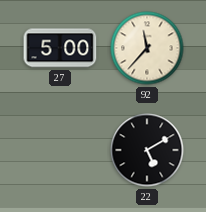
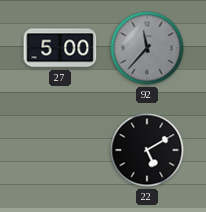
92 dial: cream -> grey
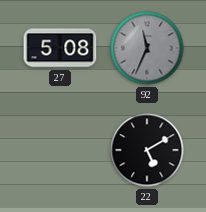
27: 5:00 -> 5:08
92: 11:37 -> 11:34
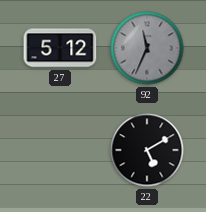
27: 5:08 -> 5:12
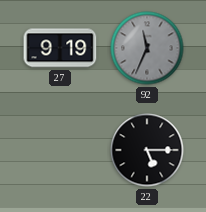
27: 5:12 -> 9:19
22: 5:10 -> 5:15
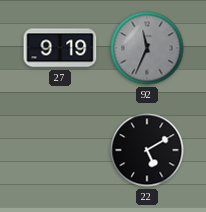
22: 5:15 -> 5:10
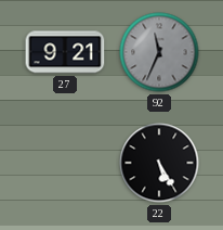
27: 9:19 -> 9:21
22: 5:10 -> 5:25
